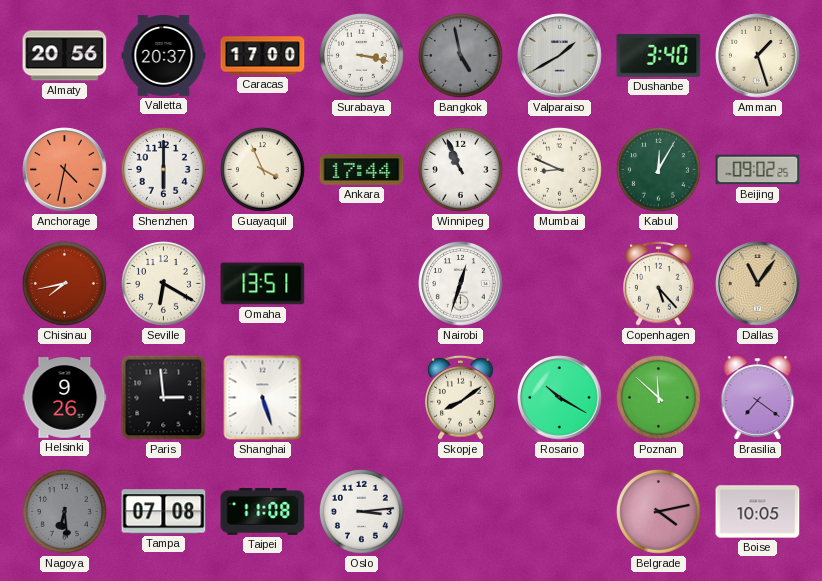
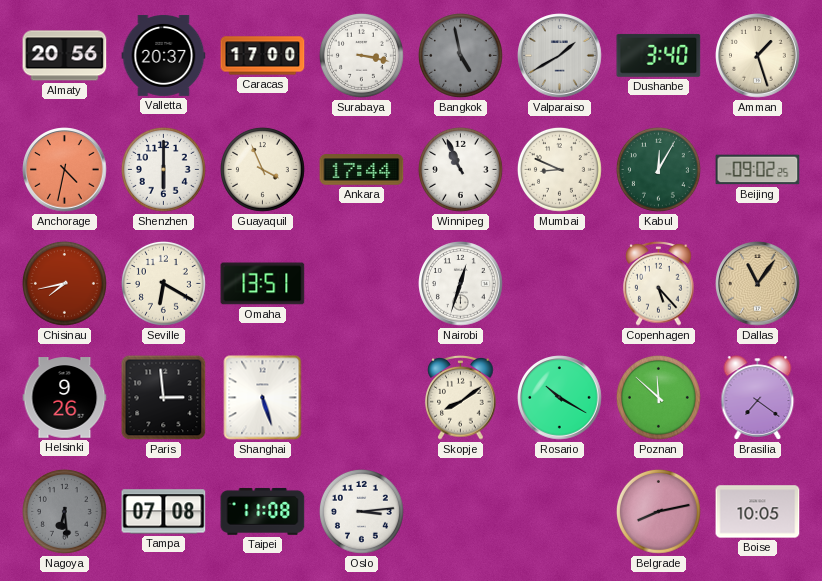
Belgrade: 4:13 -> 8:13
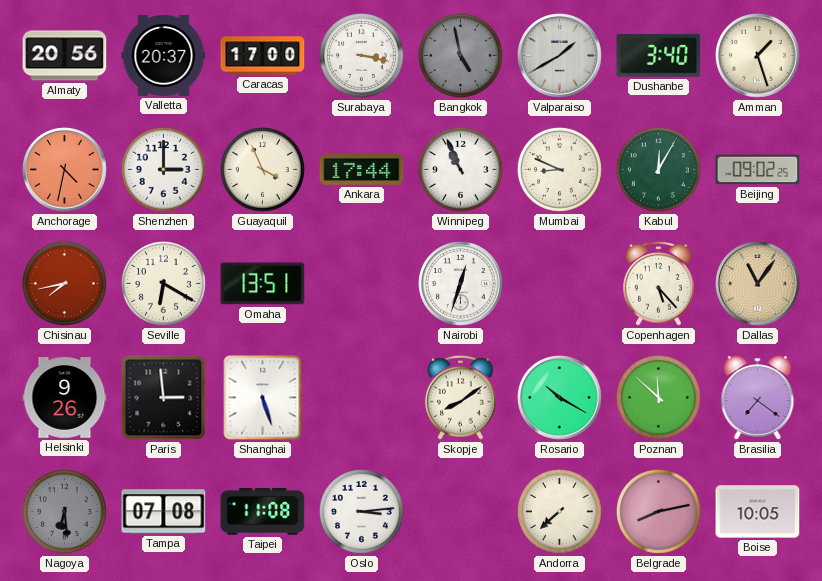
Shenzhen: 6:00 -> 3:00
Andorra: none -> 7:38
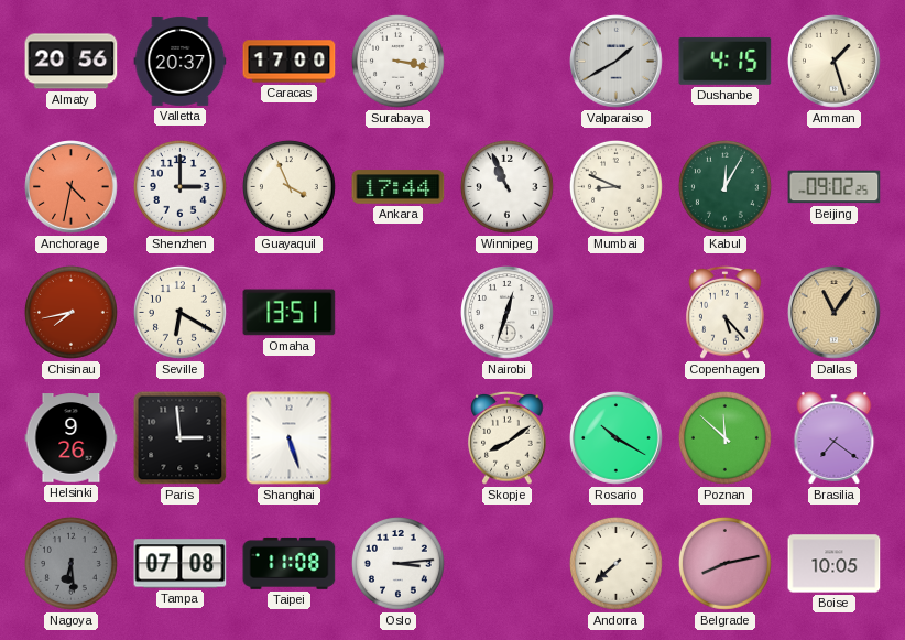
Bangkok: 4:58 -> none
Dushanbe: 3:40 -> 4:15
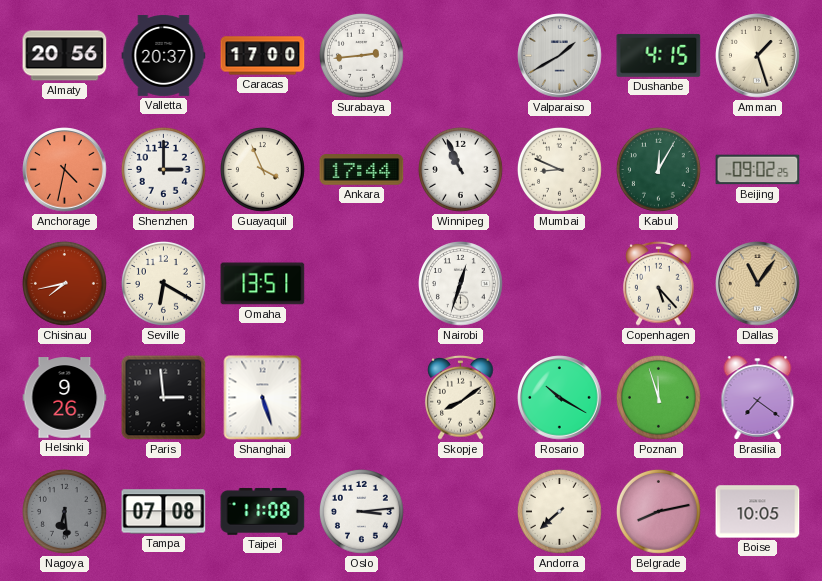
Surabaya: 3:17 -> 2:44
Poznan: 11:52 -> 11:57
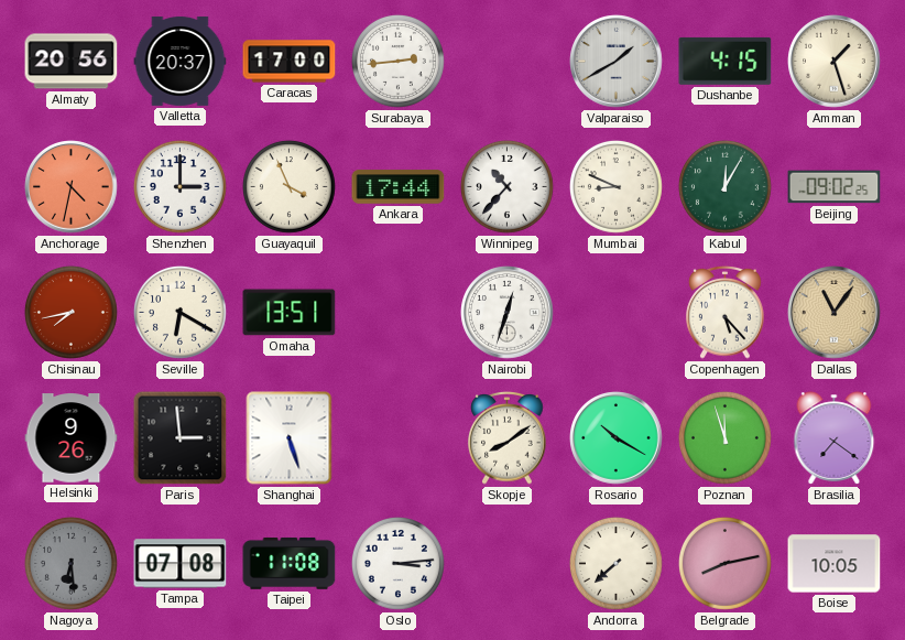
Winnipeg: 10:56 -> 10:37
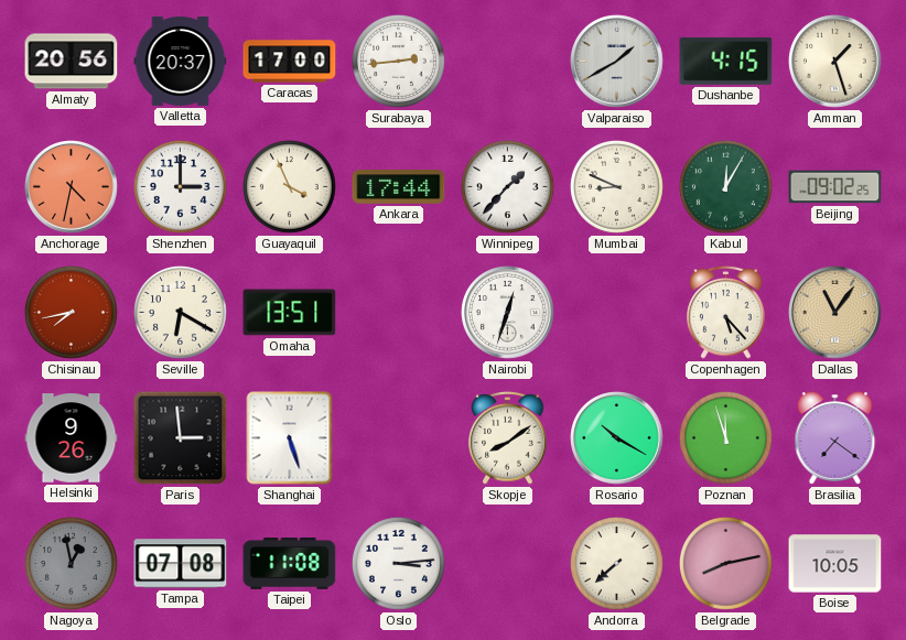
Winnipeg: 10:37 -> 1:37
Nagoya: 6:29 -> 12:58
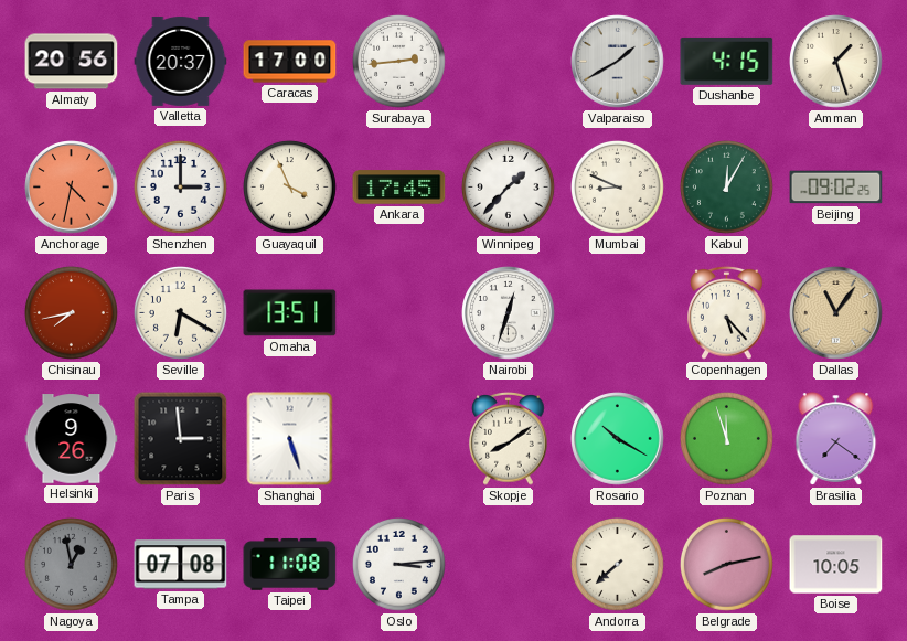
Ankara: 17:44 -> 17:45
